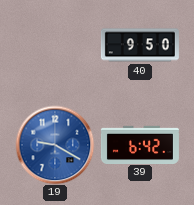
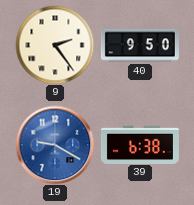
9: none -> 2:24
39: 6:42 -> 6:38
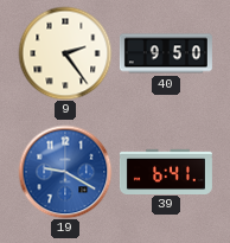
39: 6:38 -> 6:41
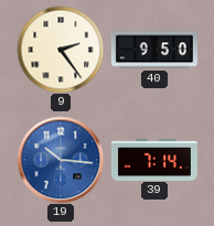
19: 9:20 -> 10:16
39: 6:41 -> 7:14
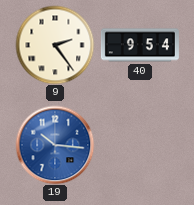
40: 9:50 -> 9:54
39: 7:14 -> none
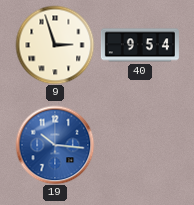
9: 2:24 -> 2:57
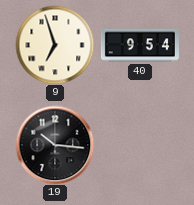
9: 2:57 -> 6:57
19 dial: blue -> black
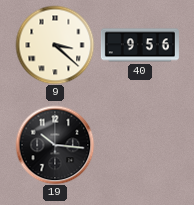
9: 6:57 -> 3:22
40: 9:54 -> 9:56
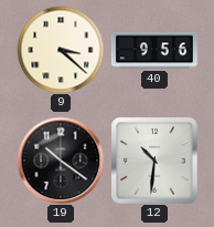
19: 10:16 -> 10:21
12: none -> 10:31
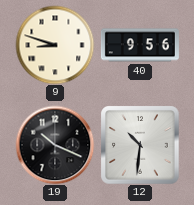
9: 3:22 -> 8:48
19: 10:21 -> 10:19
